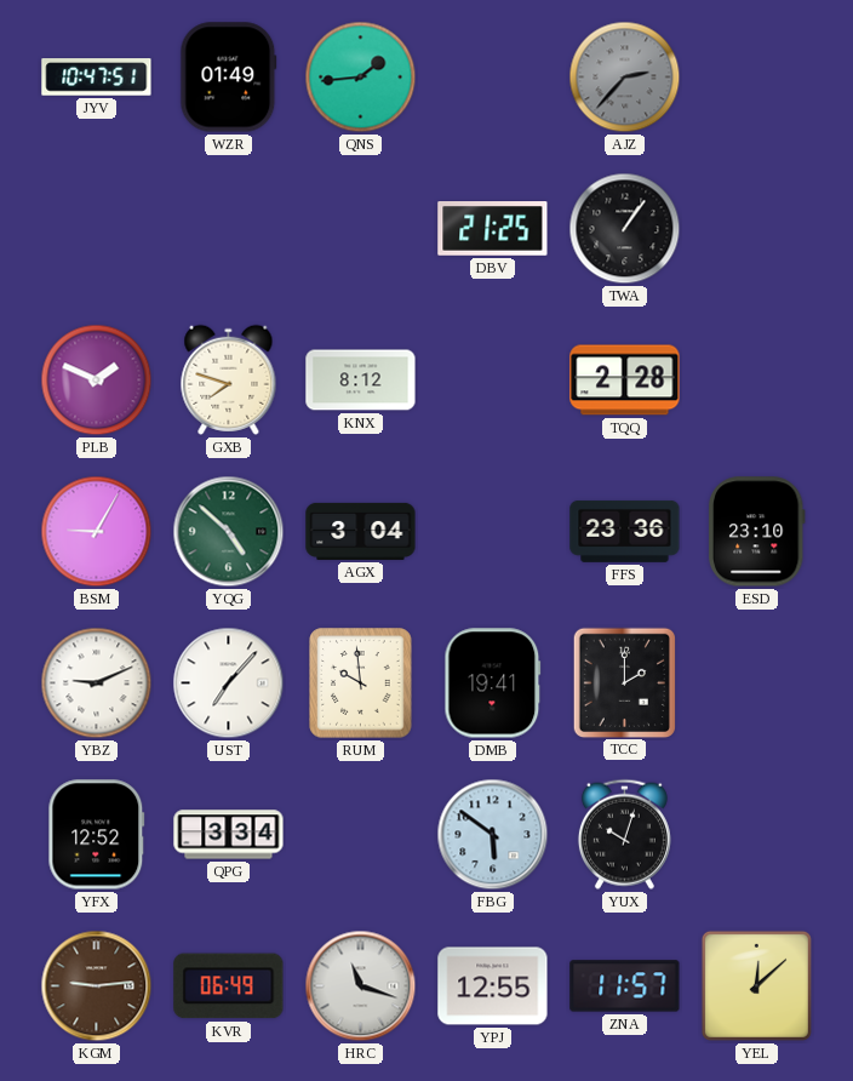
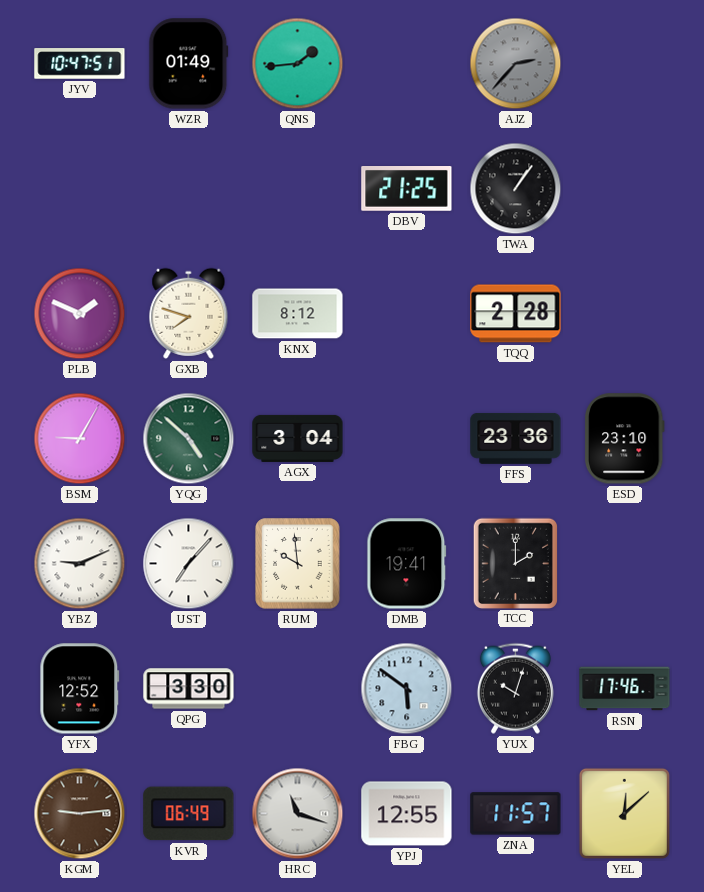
QPG: 3:34 -> 3:30
RSN: none -> 17:46
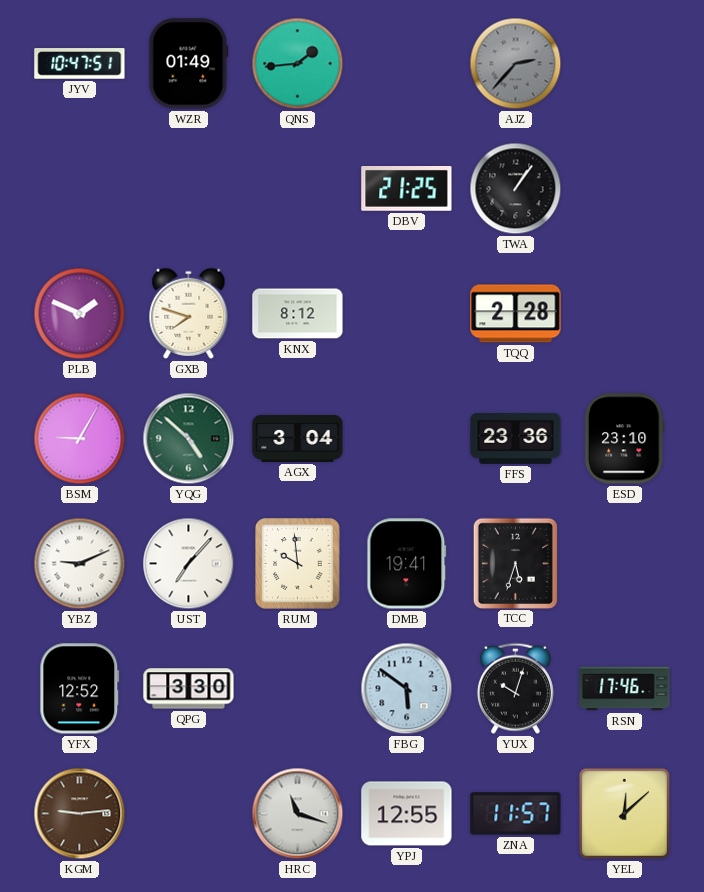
TCC: 2:00 -> 5:33
KVR: 06:49 -> none
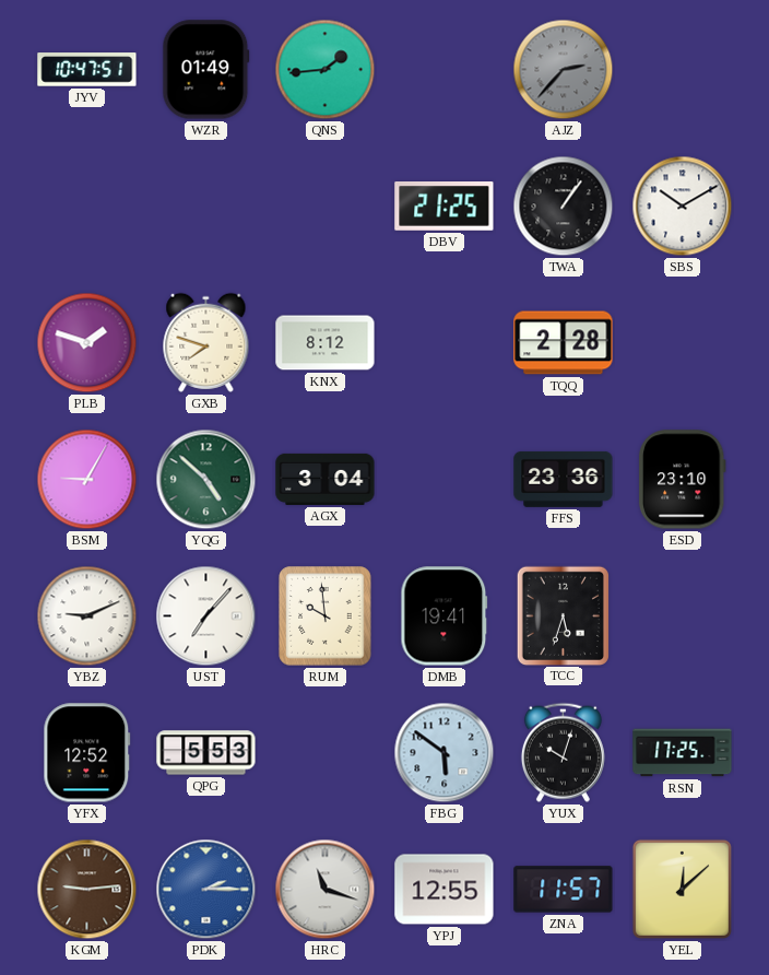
SBS: none -> 10:10
PLB: 1:49 -> 1:48
QPG: 3:30 -> 5:53
RSN: 17:46 -> 17:25
PDK: none -> 2:15
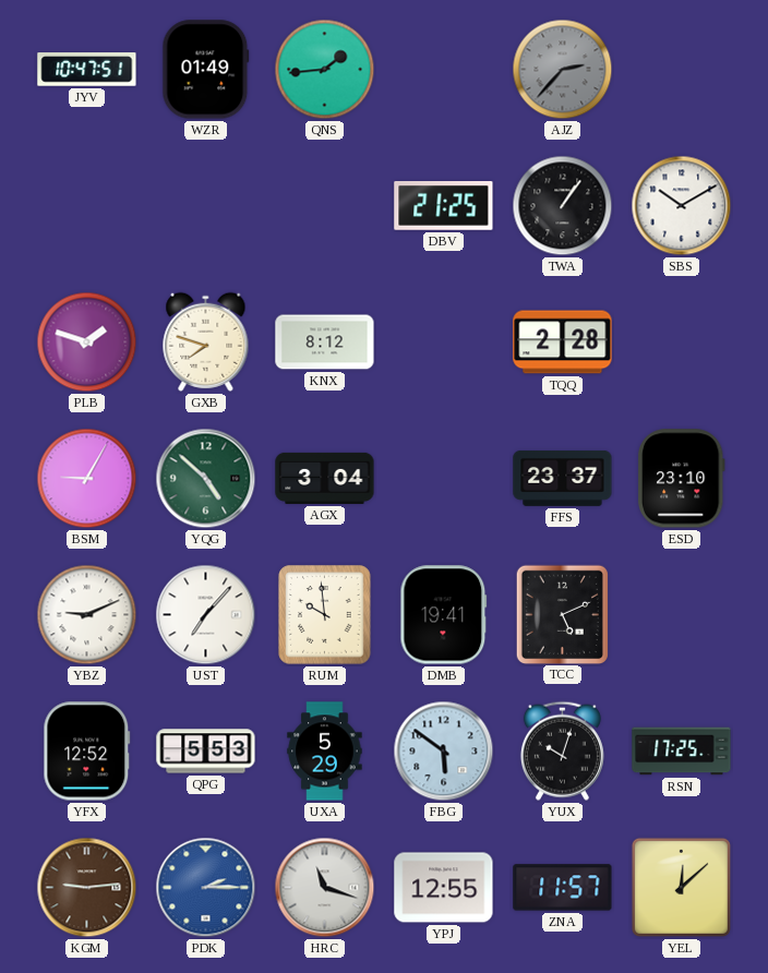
FFS: 23:36 -> 23:37
TCC: 5:33 -> 5:11
UXA: none -> 5:29
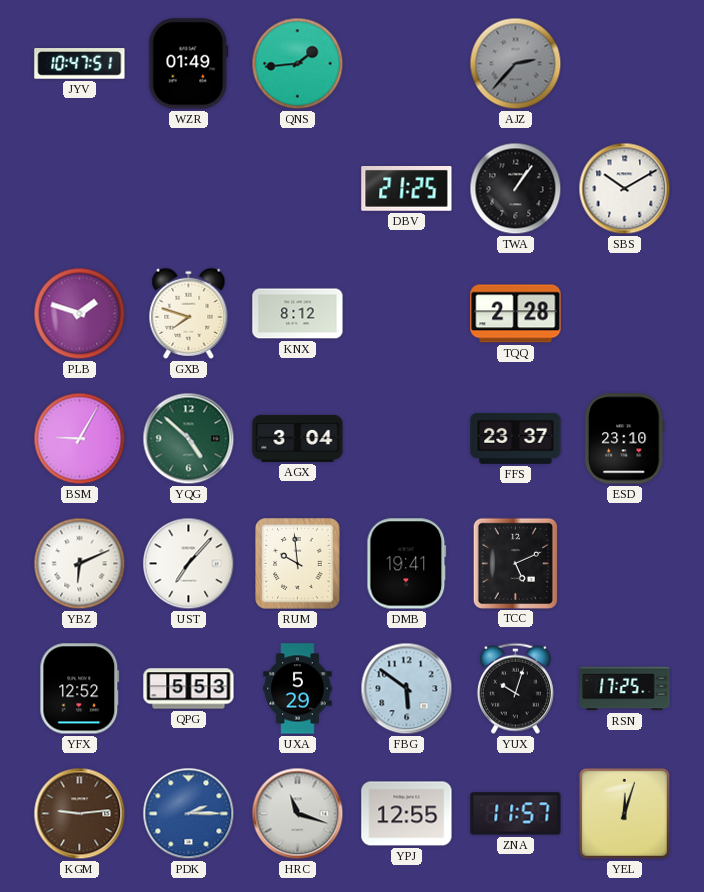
YBZ: 9:11 -> 6:11
YEL: 12:08 -> 12:03
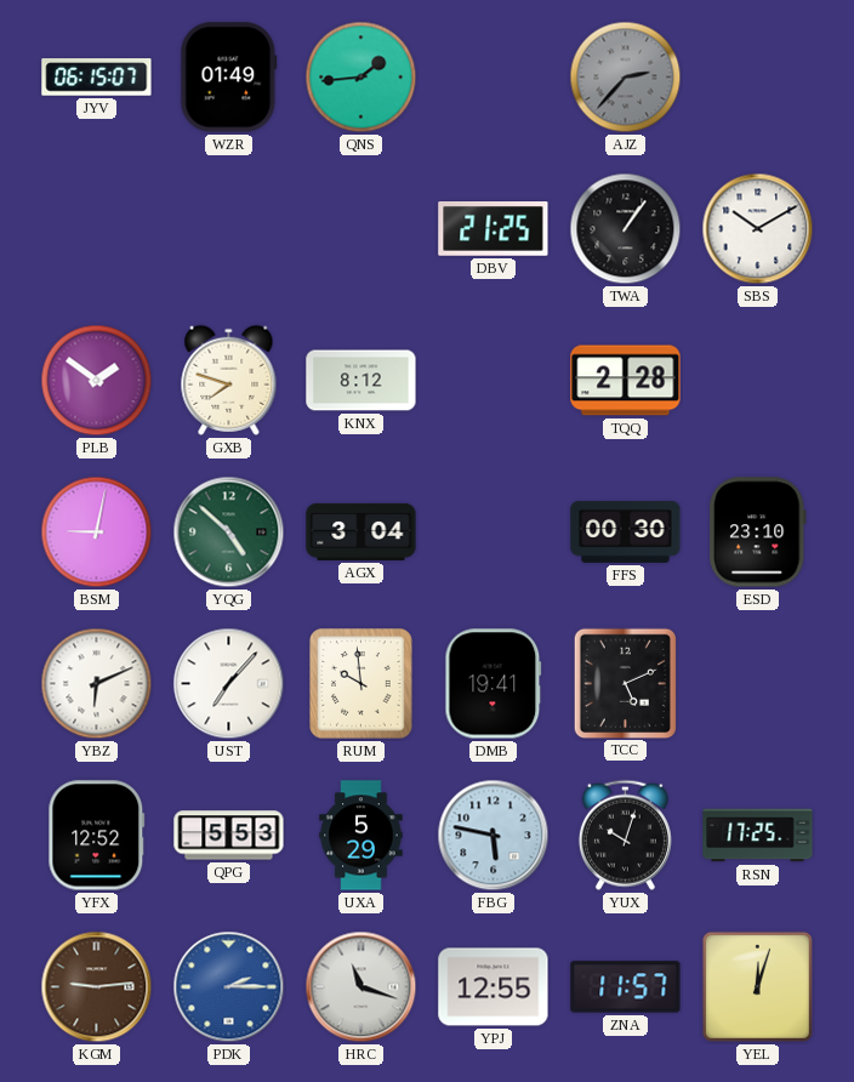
JYV: 10:47 -> 06:15
PLB: 1:48 -> 1:51
BSM: 9:05 -> 9:02
FFS: 23:37 -> 00:30
FBG: 5:51 -> 5:47
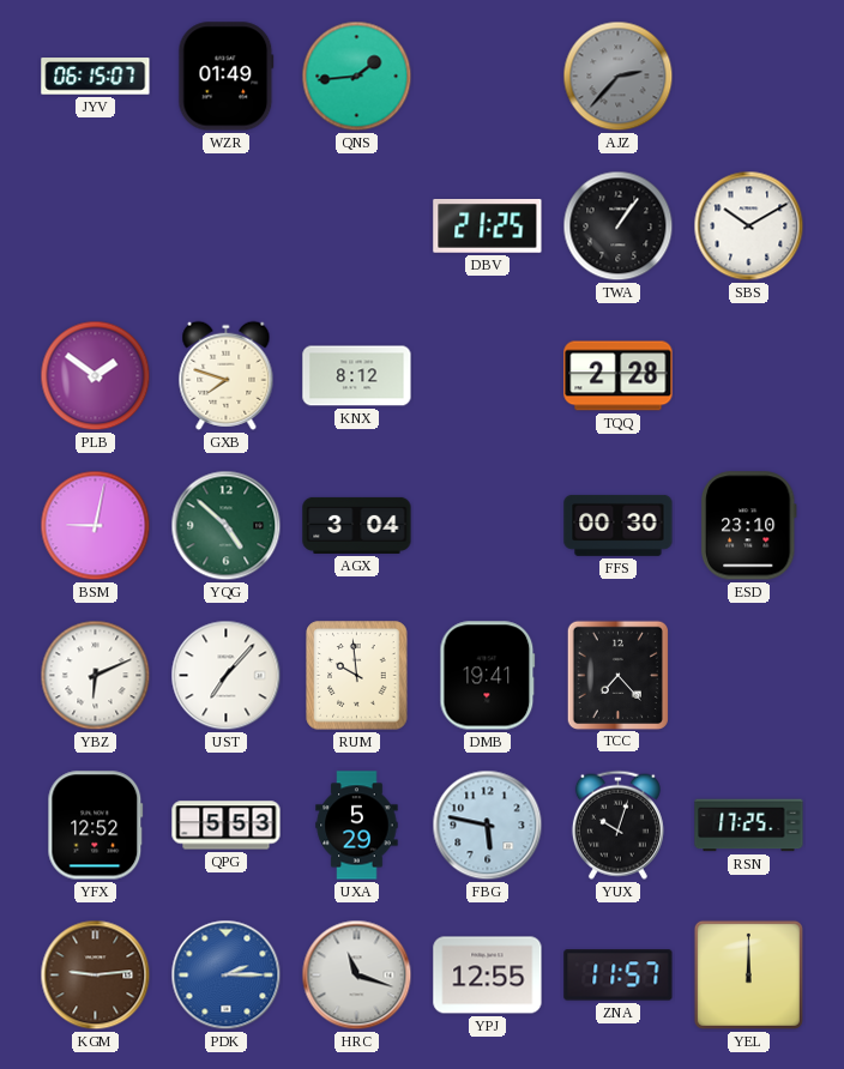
TCC: 5:11 -> 7:23
YEL: 12:03 -> 12:00
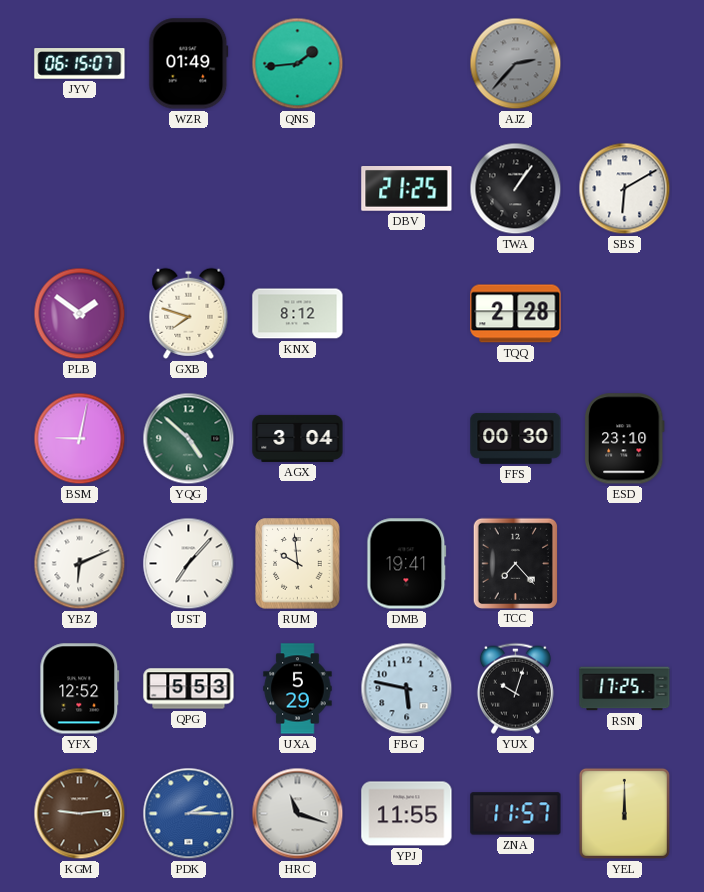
SBS: 10:10 -> 6:10
YPJ: 12:55 -> 11:55
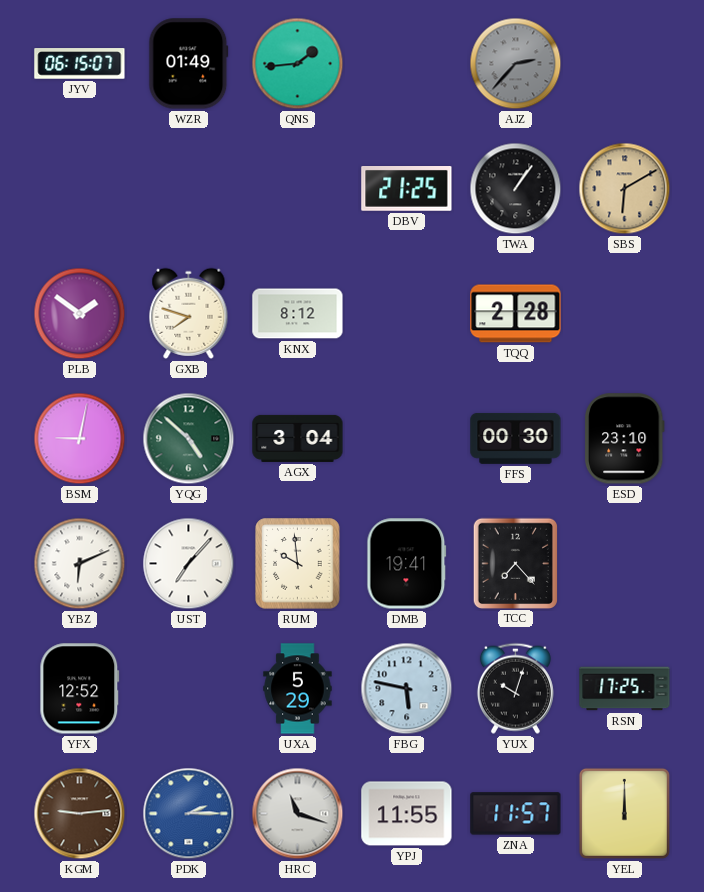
SBS dial: white -> champagne
QPG: 5:53 -> none
